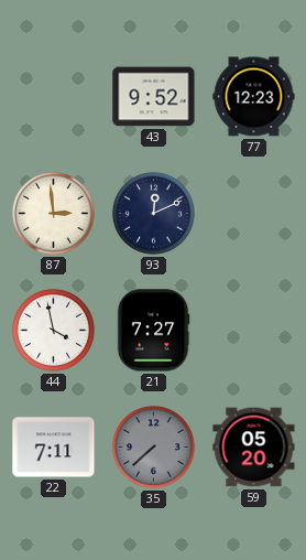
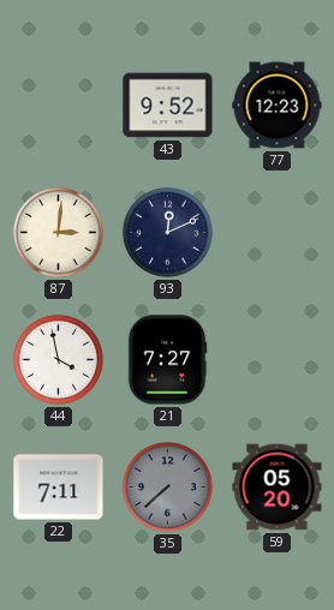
87: 2:59 -> 3:01
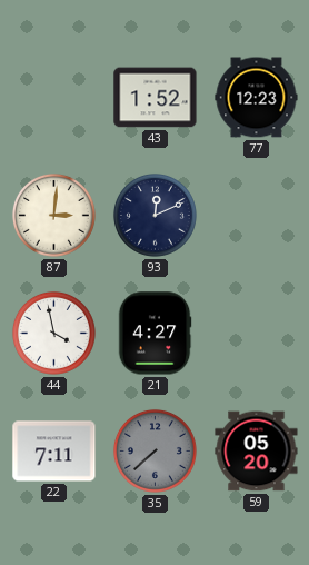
43: 9:52 -> 1:52
21: 7:27 -> 4:27
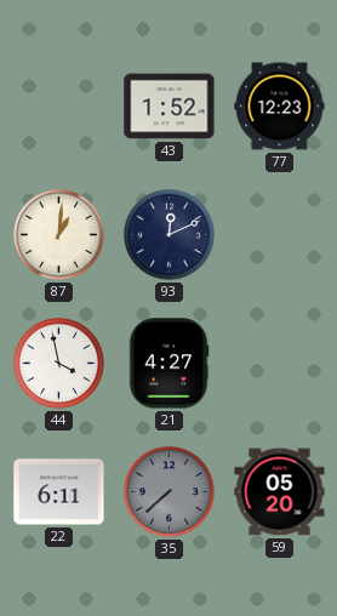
87: 3:01 -> 1:01
22: 7:11 -> 6:11
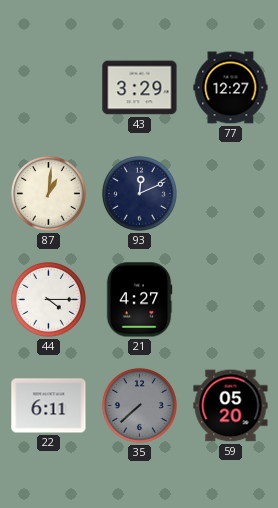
43: 1:52 -> 3:29
77: 12:23 -> 12:27
44: 3:58 -> 4:15
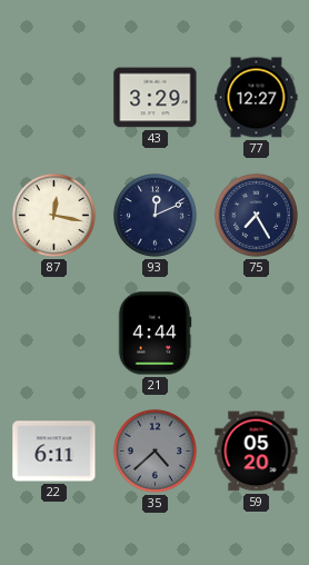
87: 1:01 -> 12:17
75: none -> 7:25
44: 4:15 -> none
21: 4:27 -> 4:44
35: 7:38 -> 4:38
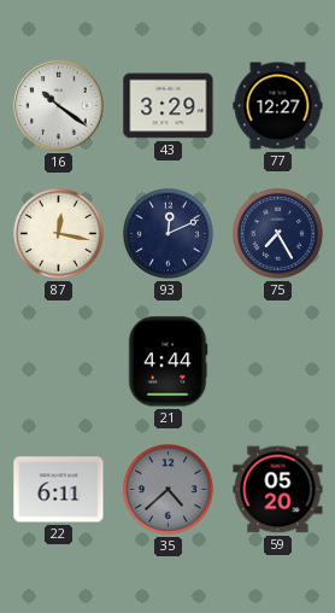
16: none -> 10:21
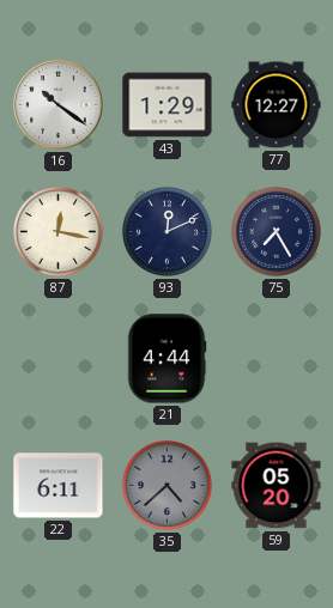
43: 3:29 -> 1:29
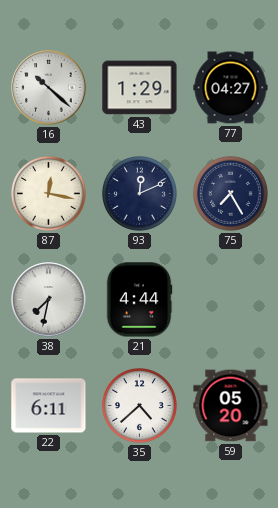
16: 10:21 -> 10:22
77: 12:27 -> 04:27
38: none -> 7:32
35 dial: grey -> white
